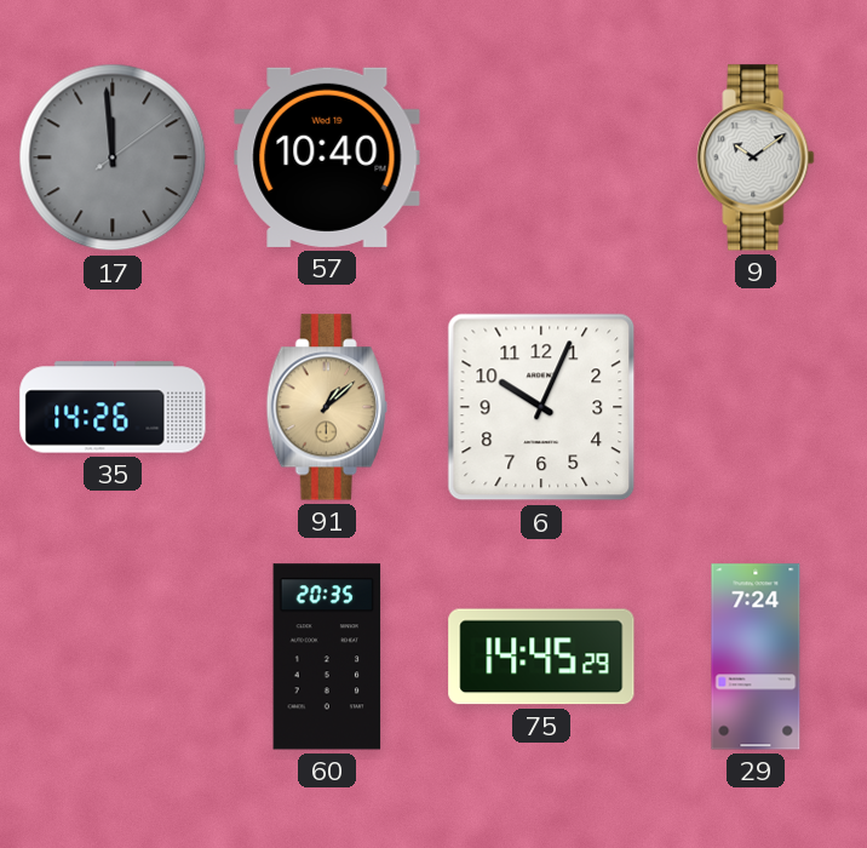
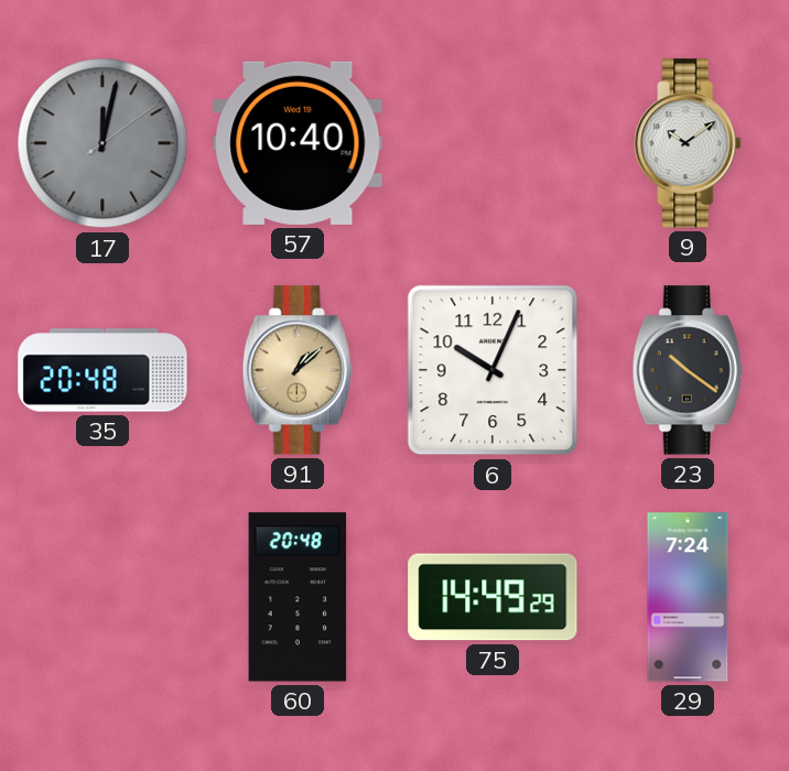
17: 11:59 -> 12:02
35: 14:26 -> 20:48
23: none -> 10:21
60: 20:35 -> 20:48
75: 14:45 -> 14:49
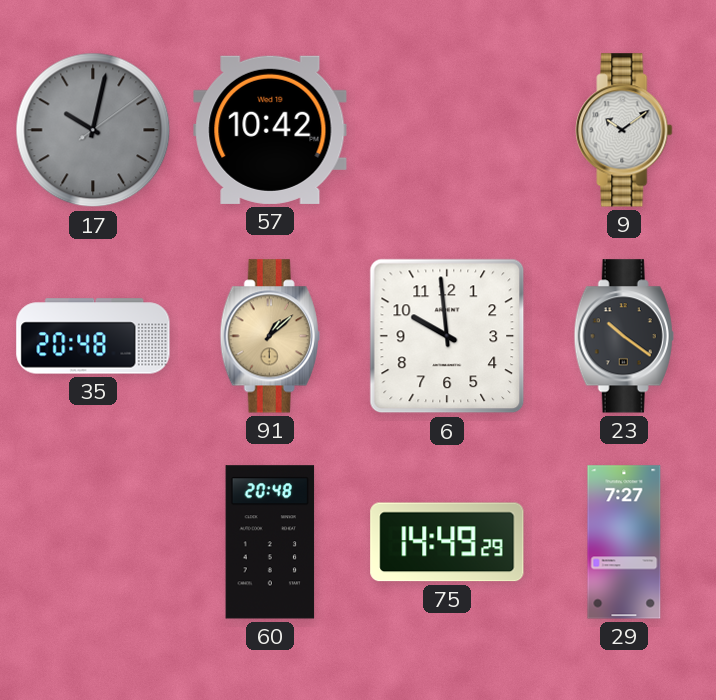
17: 12:02 -> 10:02
57: 10:40 -> 10:42
6: 10:04 -> 9:59
29: 7:24 -> 7:27
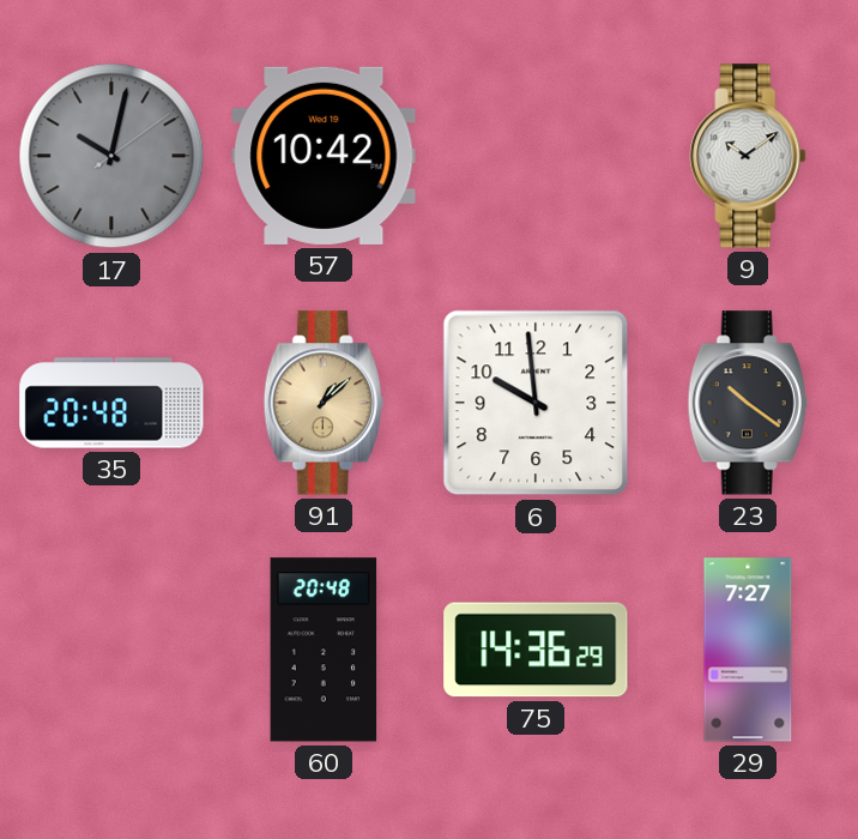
75: 14:49 -> 14:36
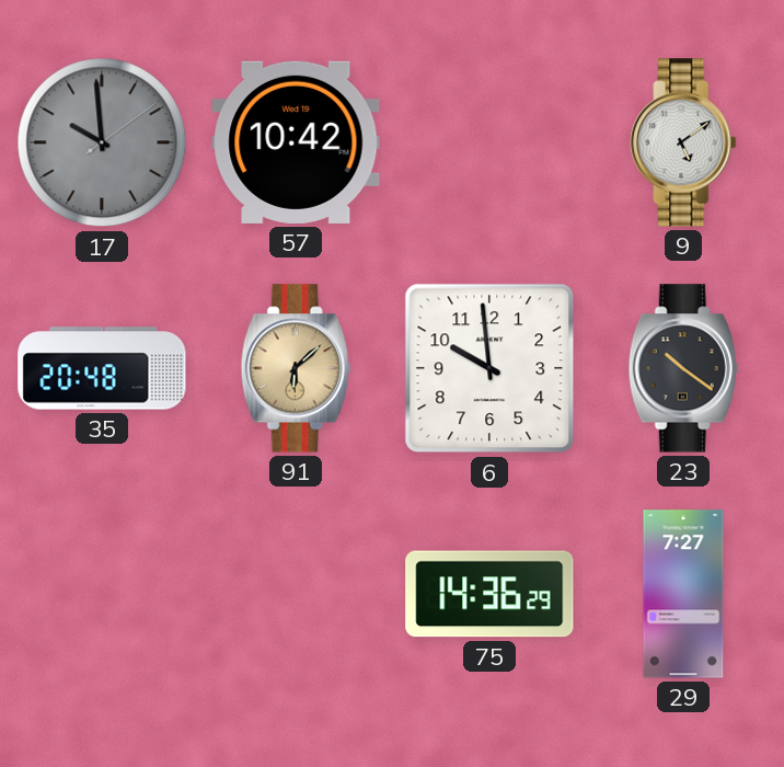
17: 10:02 -> 9:59
9: 10:09 -> 5:09
91: 1:08 -> 6:08
60: 20:48 -> none
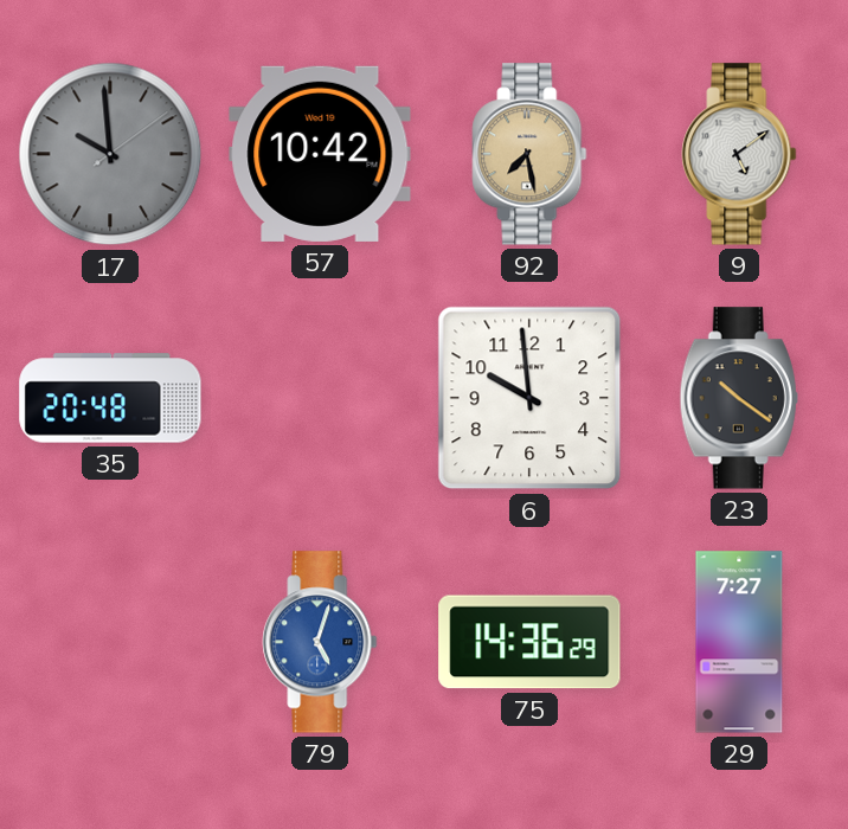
92: none -> 7:28
91: 6:08 -> none
79: none -> 5:03
